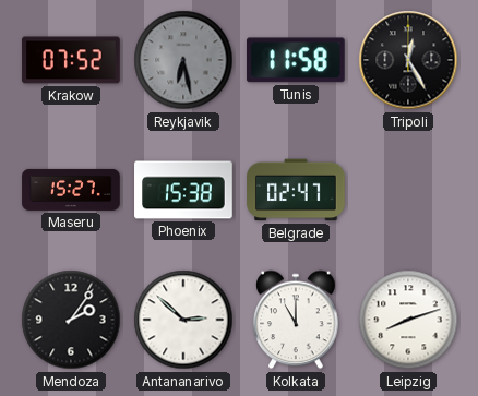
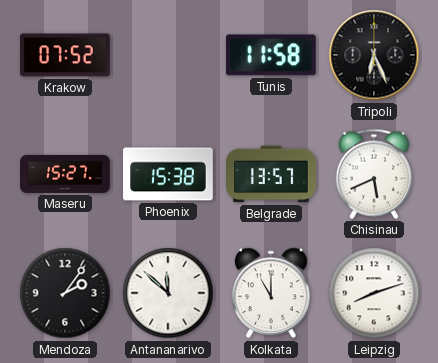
Reykjavik: 6:28 -> none
Tripoli: 12:25 -> 6:26
Belgrade: 02:47 -> 13:57
Chisinau: none -> 5:41
Antananarivo: 2:52 -> 11:52
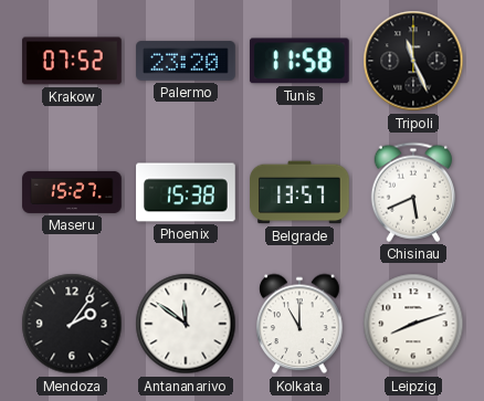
Palermo: none -> 23:20
Tripoli: 6:26 -> 11:26
Antananarivo: 11:52 -> 11:51
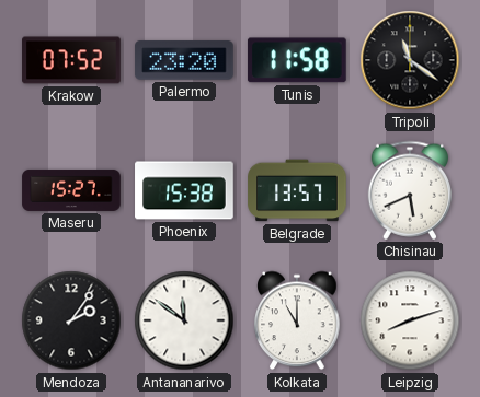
Tripoli: 11:26 -> 11:21
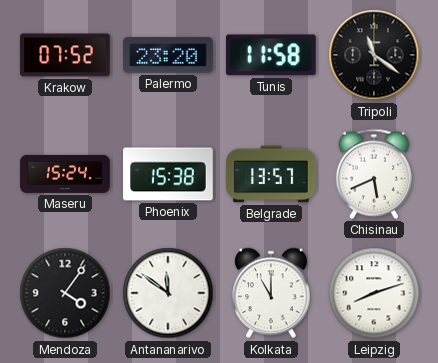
Maseru: 15:27 -> 15:24
Mendoza: 2:06 -> 4:06
